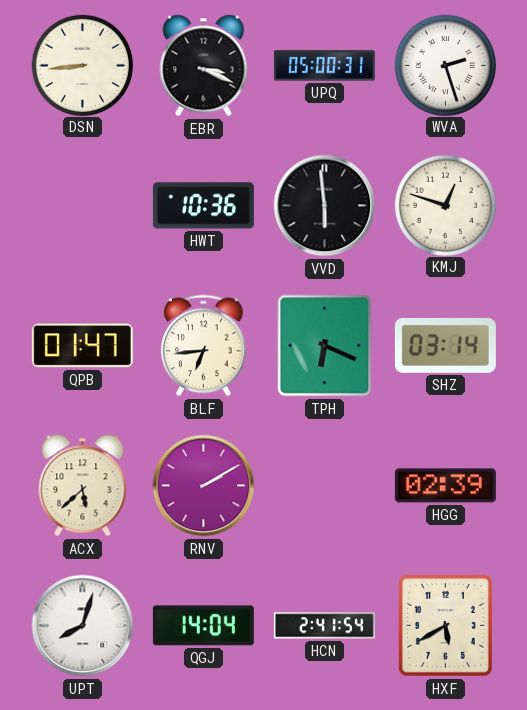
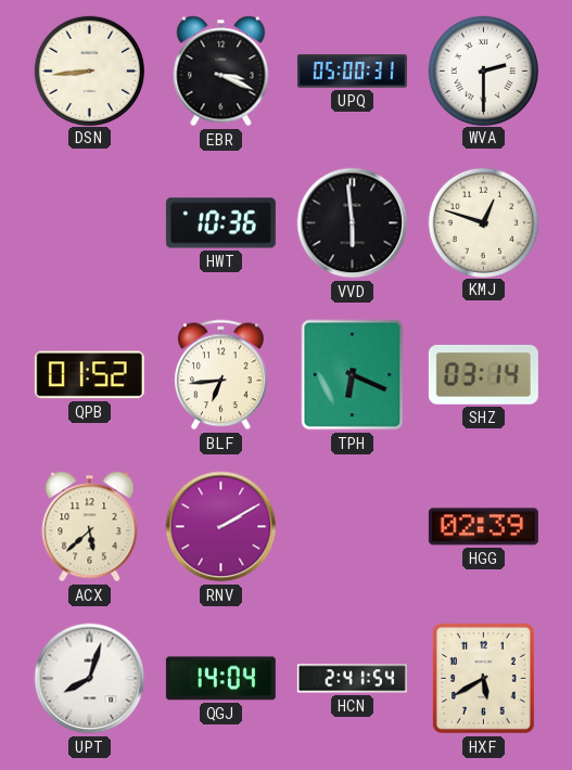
WVA: 2:27 -> 2:30
QPB: 01:47 -> 01:52
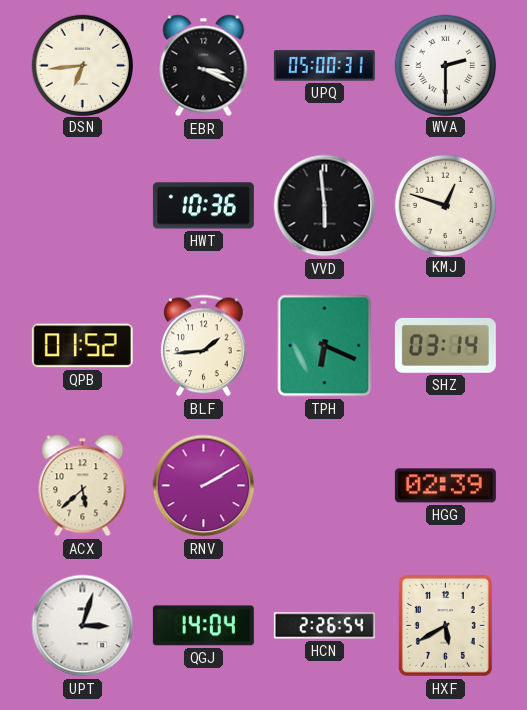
DSN: 8:44 -> 6:44
BLF: 6:44 -> 1:44
UPT: 8:03 -> 3:03
HCN: 2:41 -> 2:26
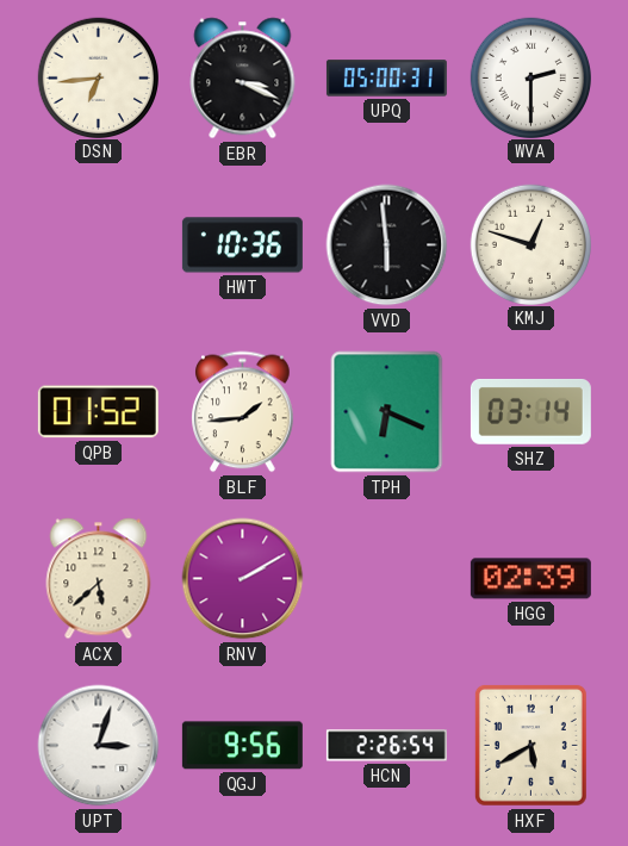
QGJ: 14:04 -> 9:56
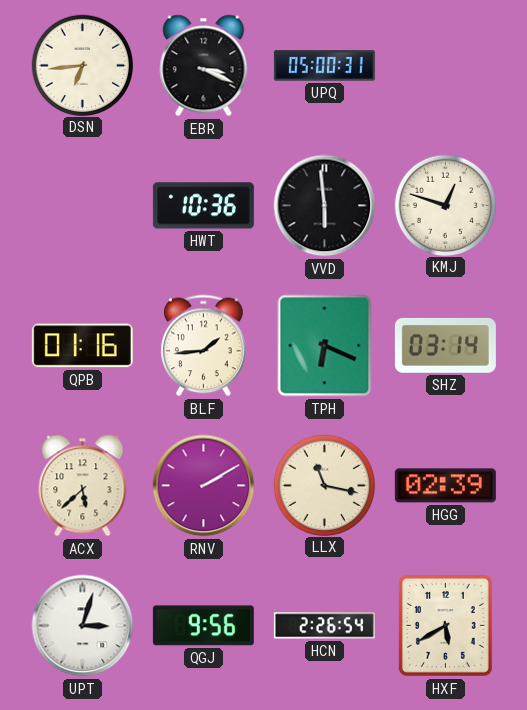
WVA: 2:30 -> none
QPB: 01:52 -> 01:16
LLX: none -> 11:17
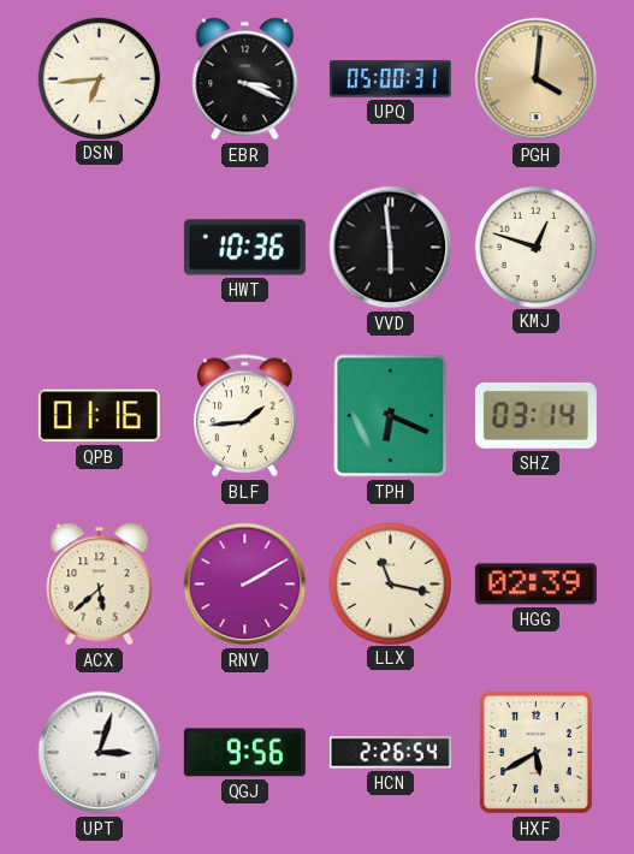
PGH: none -> 4:01
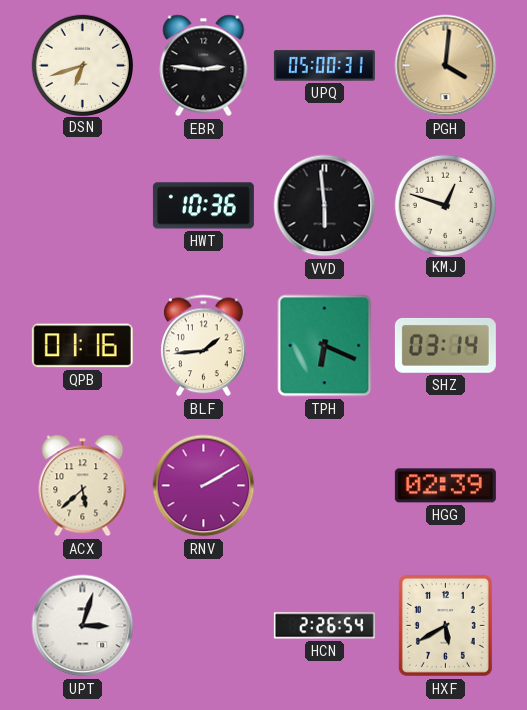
DSN: 6:44 -> 6:42
EBR: 3:19 -> 2:46
LLX: 11:17 -> none
QGJ: 9:56 -> none
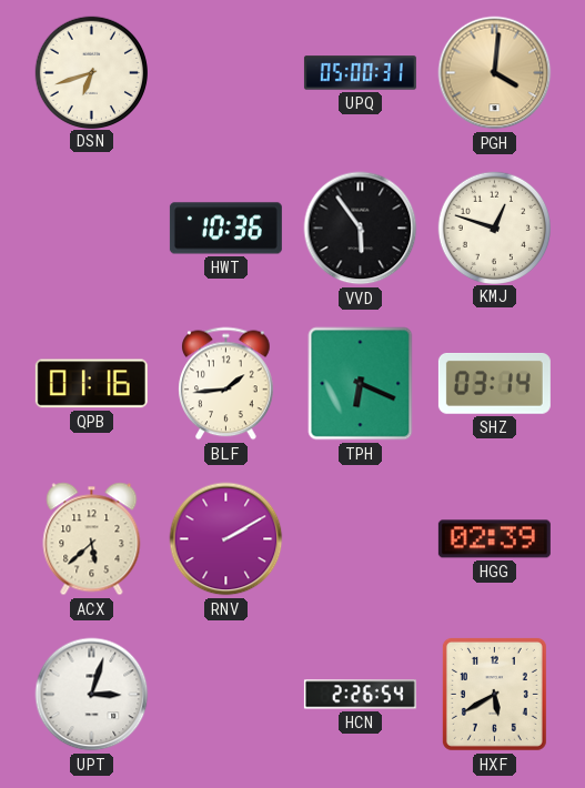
EBR: 2:46 -> none
VVD: 5:59 -> 5:54
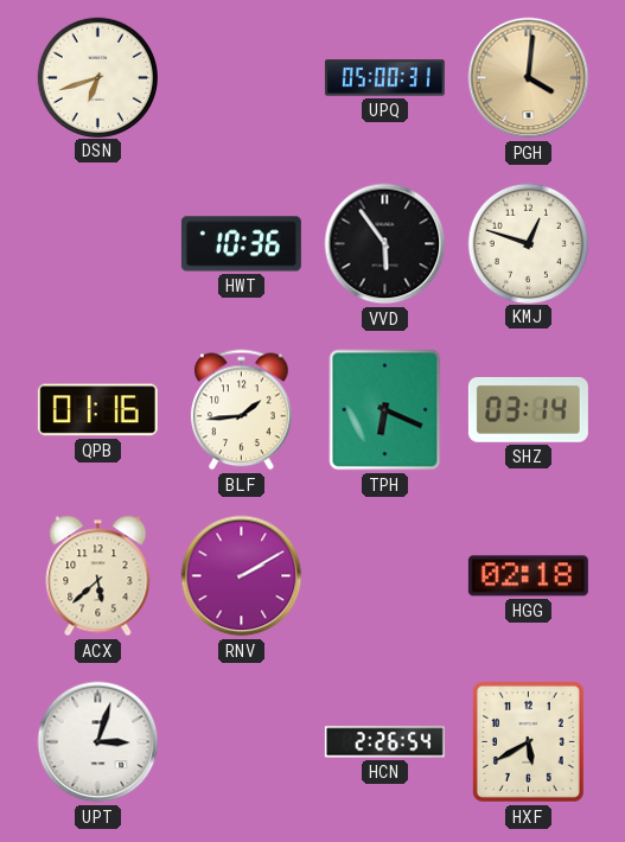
HGG: 02:39 -> 02:18
